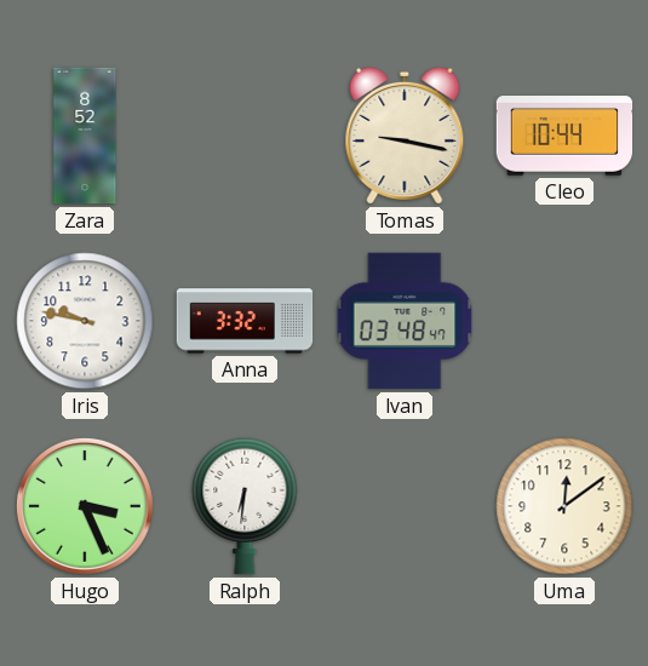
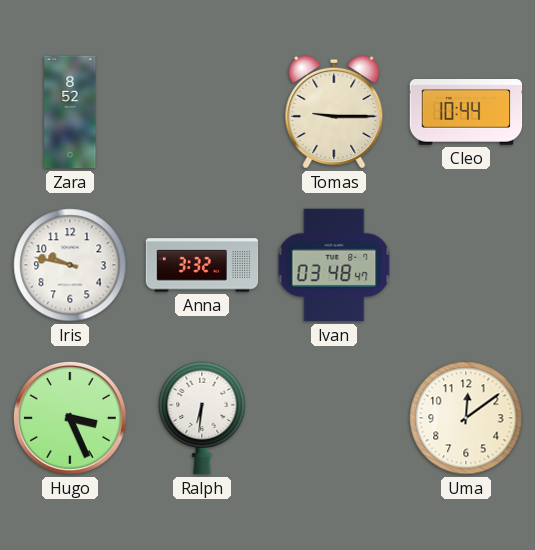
Tomas: 9:17 -> 9:15
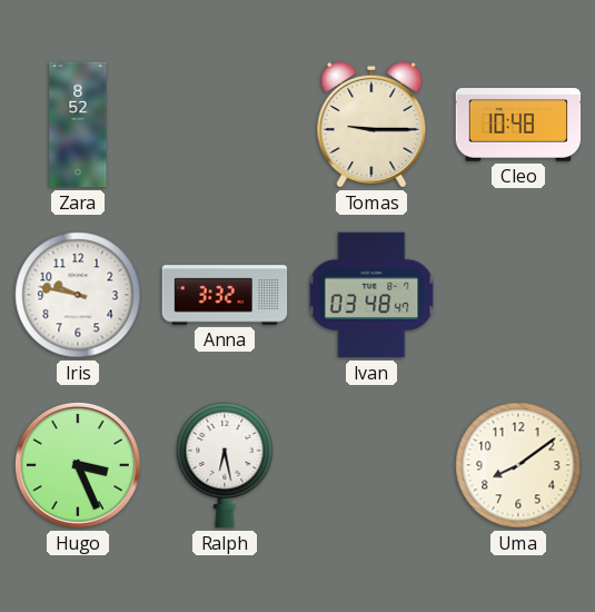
Cleo: 10:44 -> 10:48
Ralph: 6:31 -> 6:28
Uma: 12:09 -> 8:09
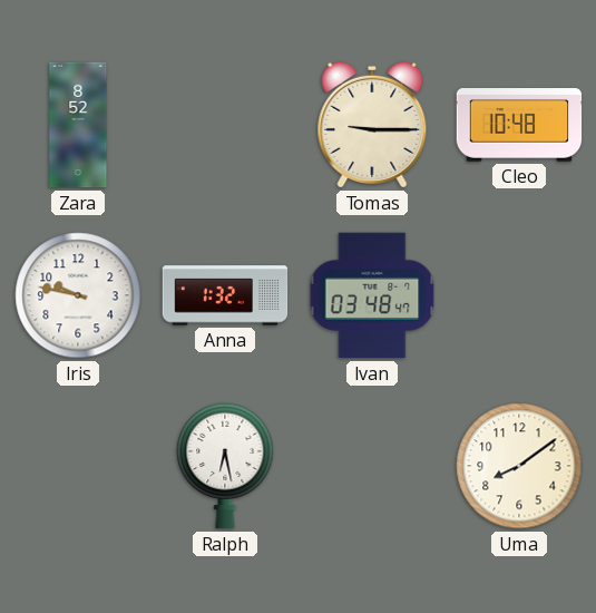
Anna: 3:32 -> 1:32
Hugo: 3:26 -> none
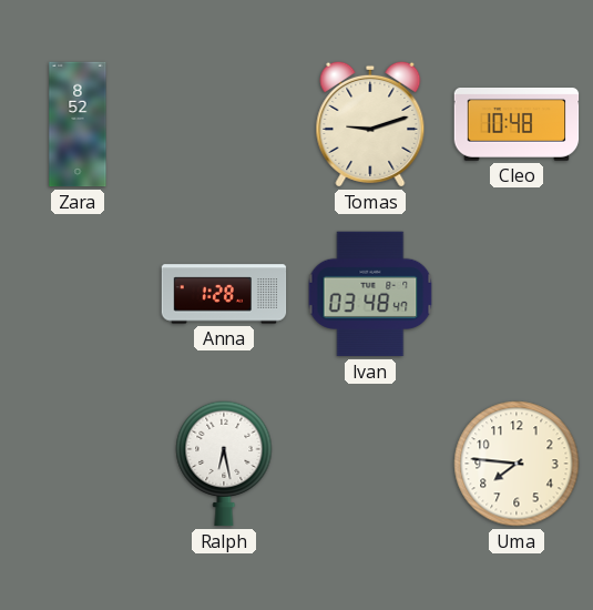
Tomas: 9:15 -> 9:12
Iris: 9:47 -> none
Anna: 1:32 -> 1:28
Uma: 8:09 -> 7:46
